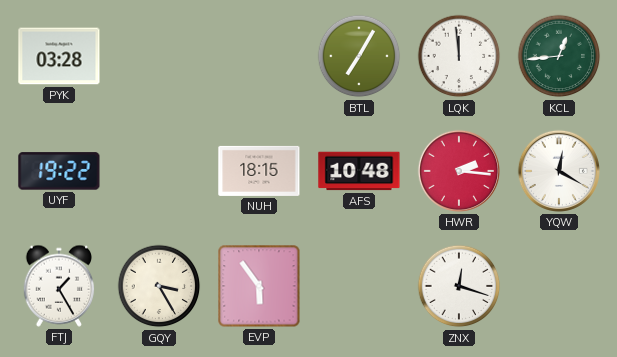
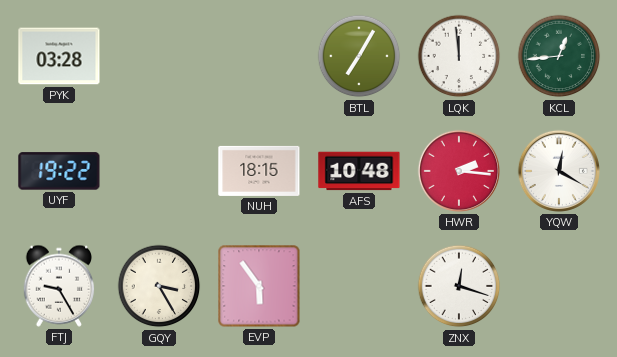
FTJ: 1:25 -> 9:25
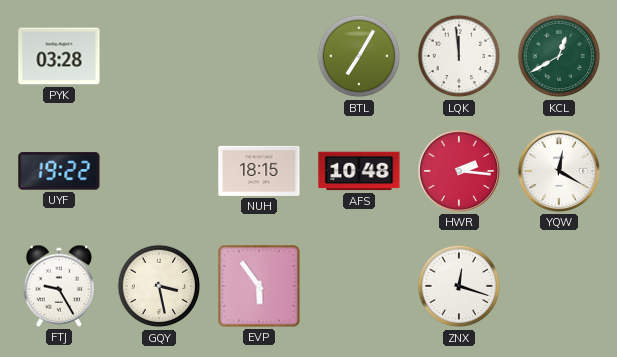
KCL: 12:44 -> 12:40
GQY: 3:25 -> 3:28
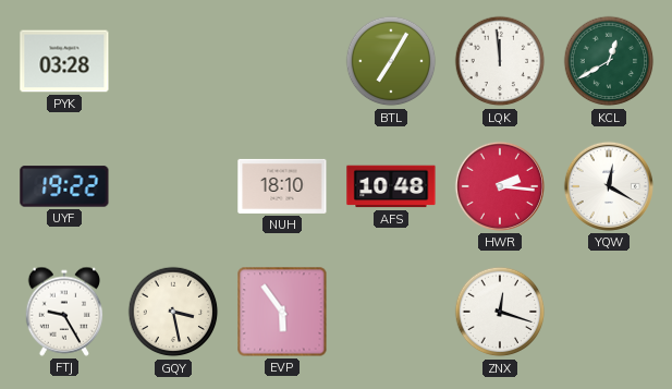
NUH: 18:15 -> 18:10
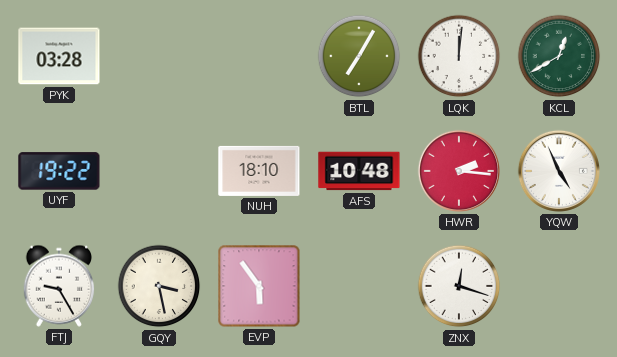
LQK: 11:59 -> 12:01
YQW: 12:20 -> 4:56
